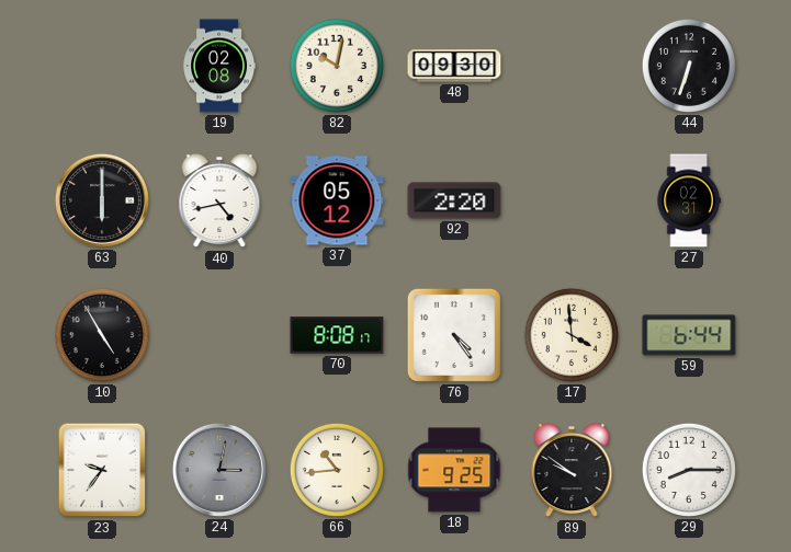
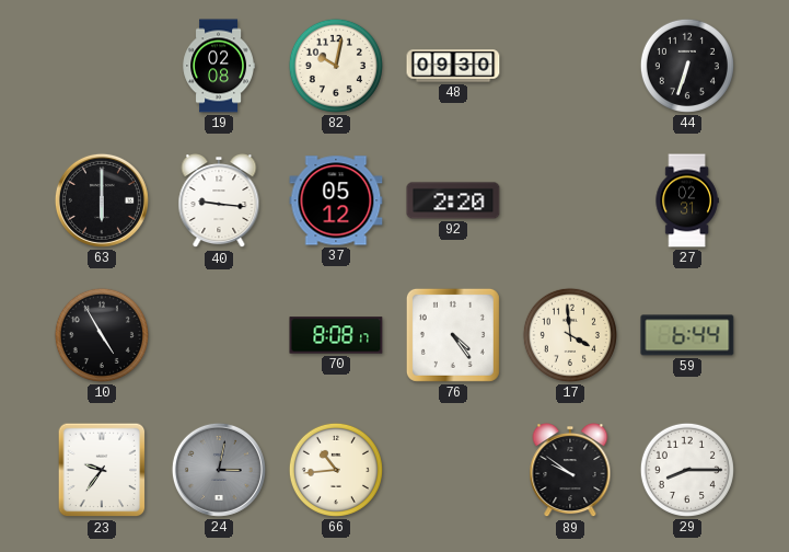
40: 4:43 -> 9:16
18: 9:25 -> none
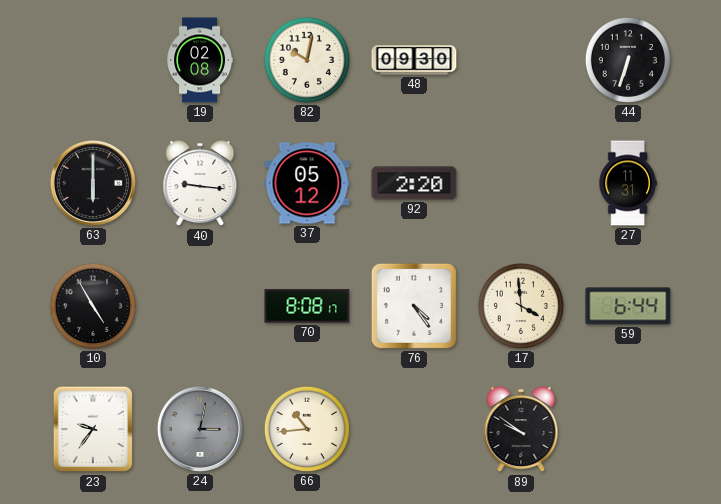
27: 02:31 -> 11:31
29: 8:15 -> none
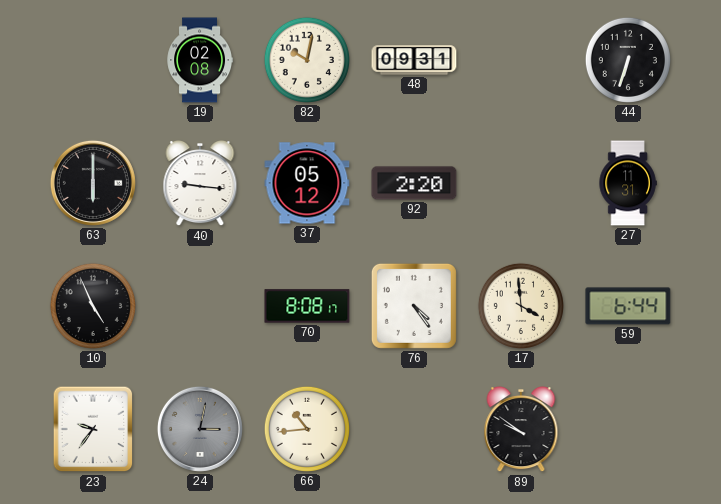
48: 09:30 -> 09:31
10: 4:55 -> 4:56
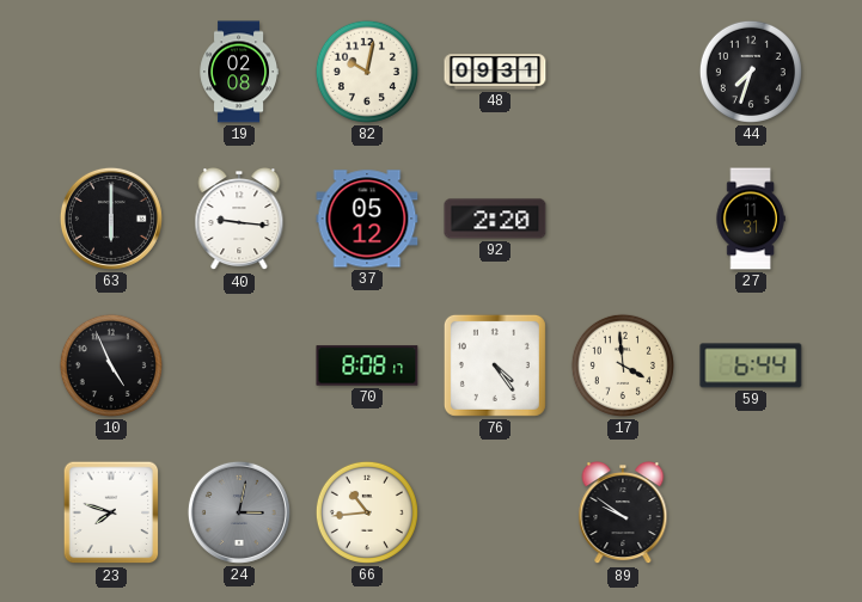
44: 6:33 -> 7:33
23: 9:36 -> 7:48
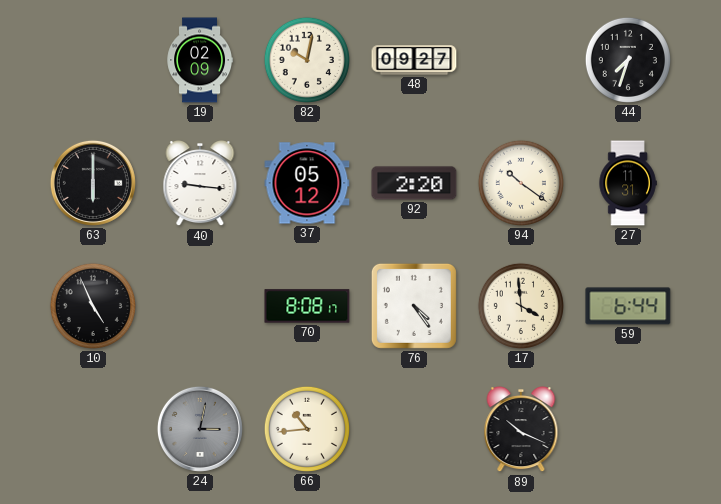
19: 02:08 -> 02:09
48: 09:31 -> 09:27
94: none -> 10:21
23: 7:48 -> none
89: 9:51 -> 10:19
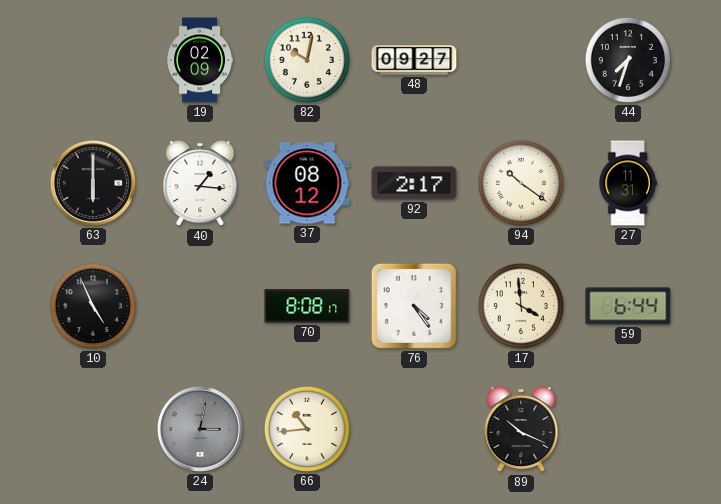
40: 9:16 -> 1:16
37: 05:12 -> 08:12
92: 2:20 -> 2:17
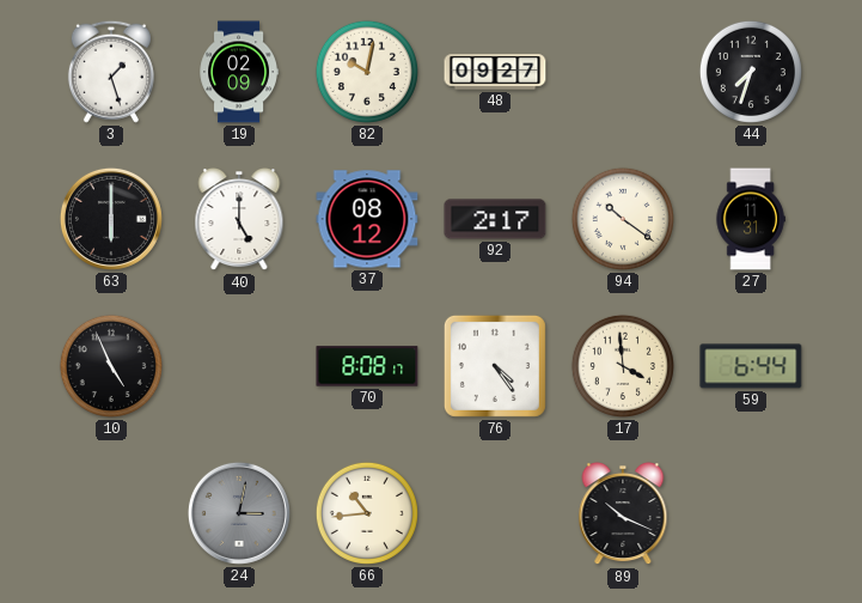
3: none -> 1:27
40: 1:16 -> 5:00
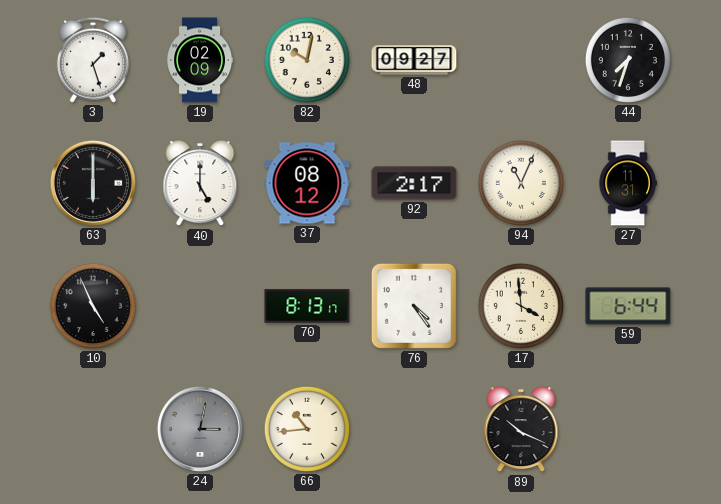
94: 10:21 -> 11:04
70: 8:08 -> 8:13
